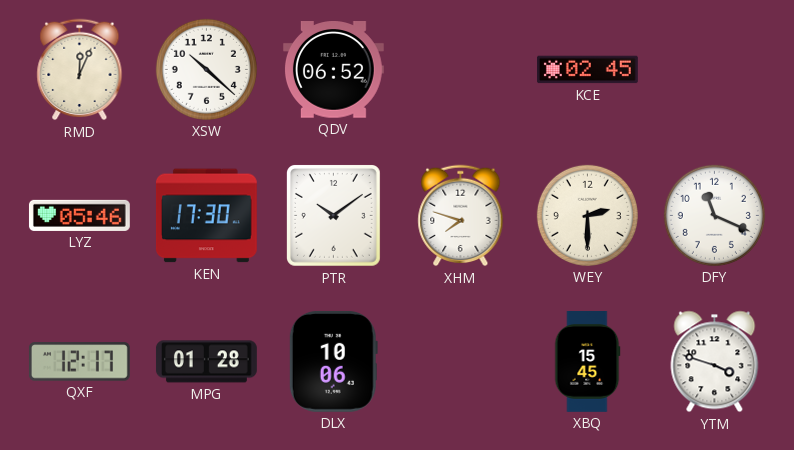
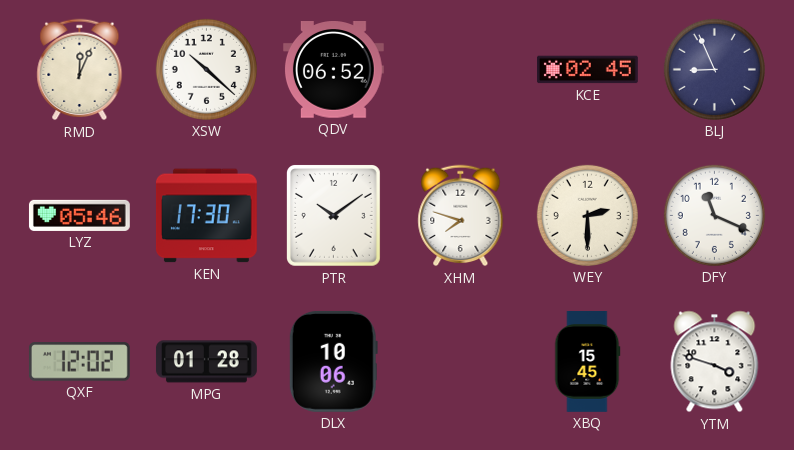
BLJ: none -> 8:56
QXF: 12:17 -> 12:02
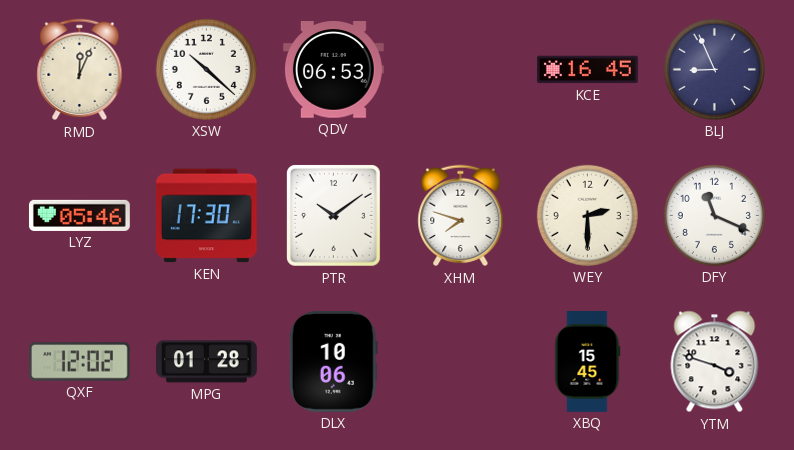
QDV: 06:52 -> 06:53
KCE: 02:45 -> 16:45
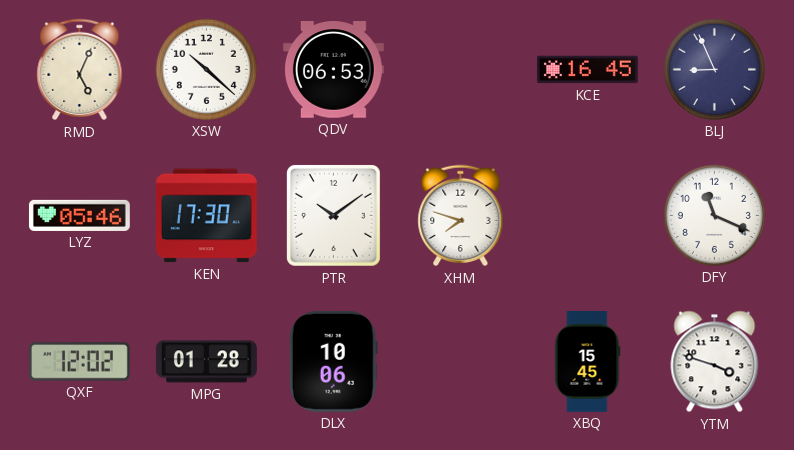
RMD: 12:04 -> 5:04
WEY: 2:30 -> none
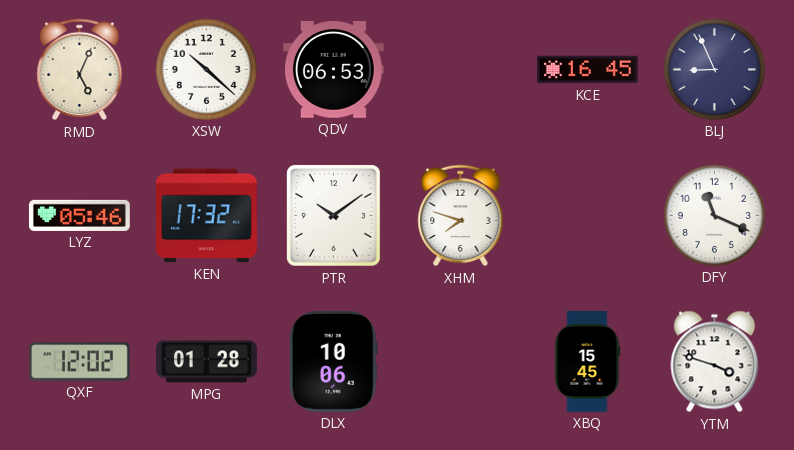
KEN: 17:30 -> 17:32
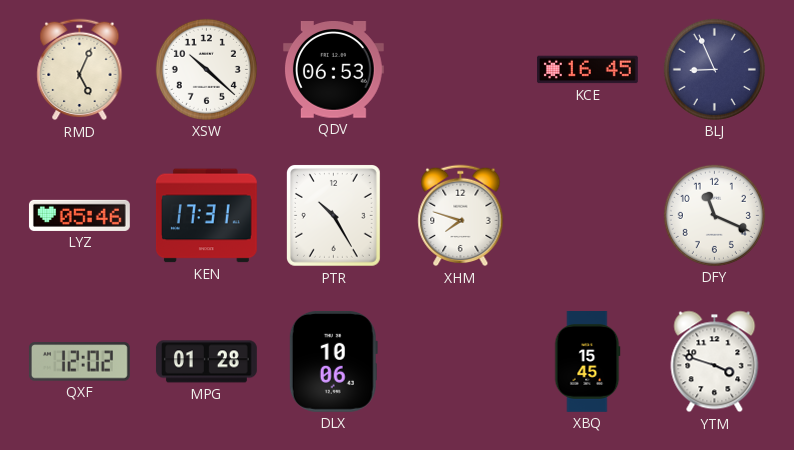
KEN: 17:32 -> 17:31
PTR: 10:09 -> 10:25
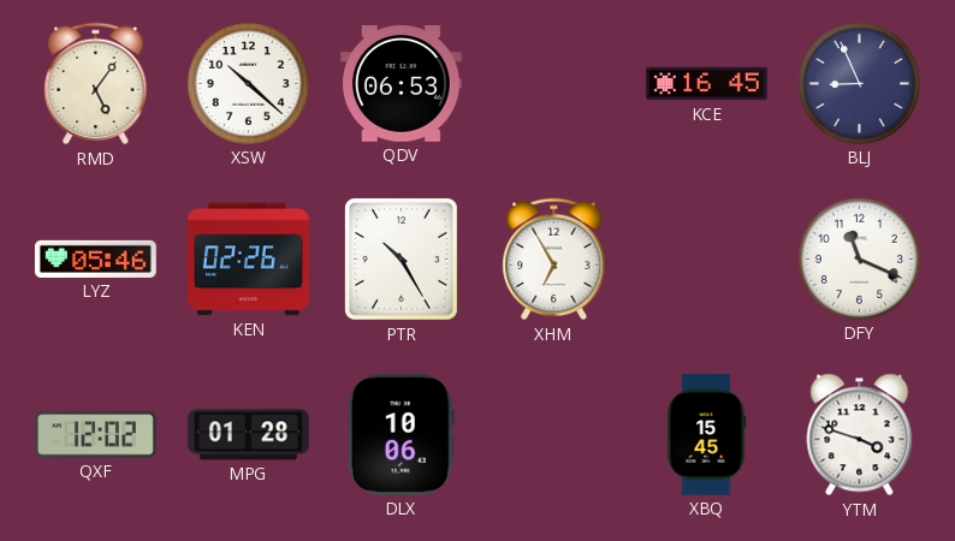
RMD: 5:04 -> 5:06
KEN: 17:31 -> 02:26
XHM: 7:48 -> 6:55
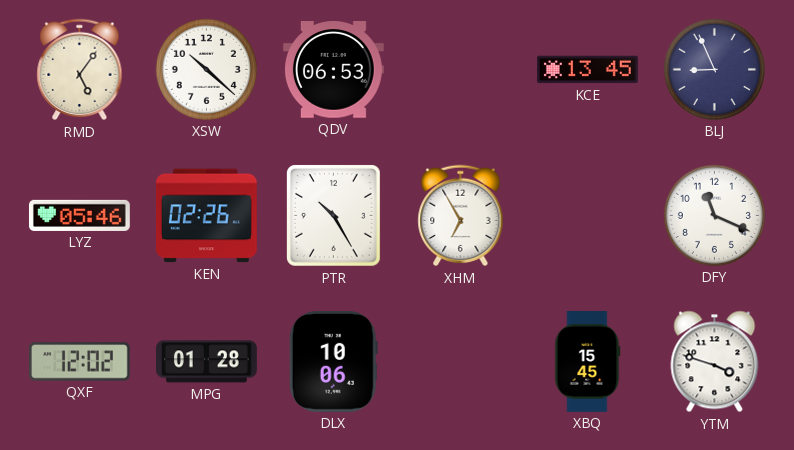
KCE: 16:45 -> 13:45
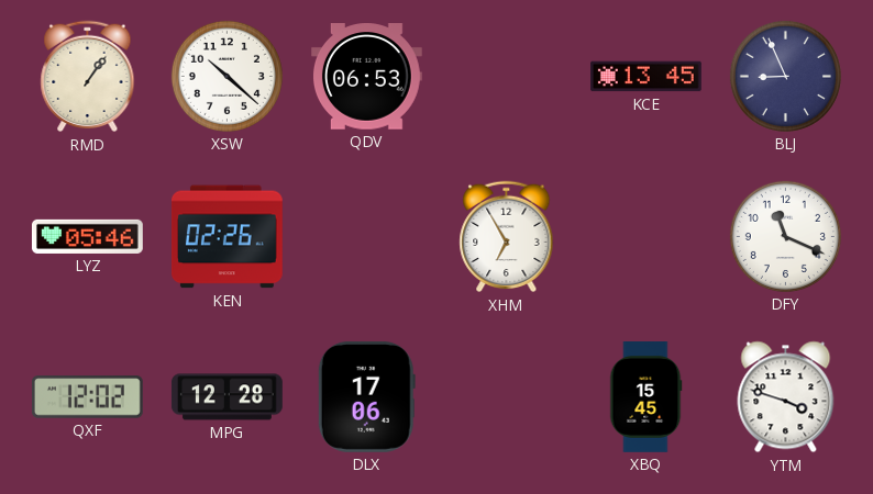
RMD: 5:06 -> 1:06
PTR: 10:25 -> none
MPG: 01:28 -> 12:28
DLX: 10:06 -> 17:06
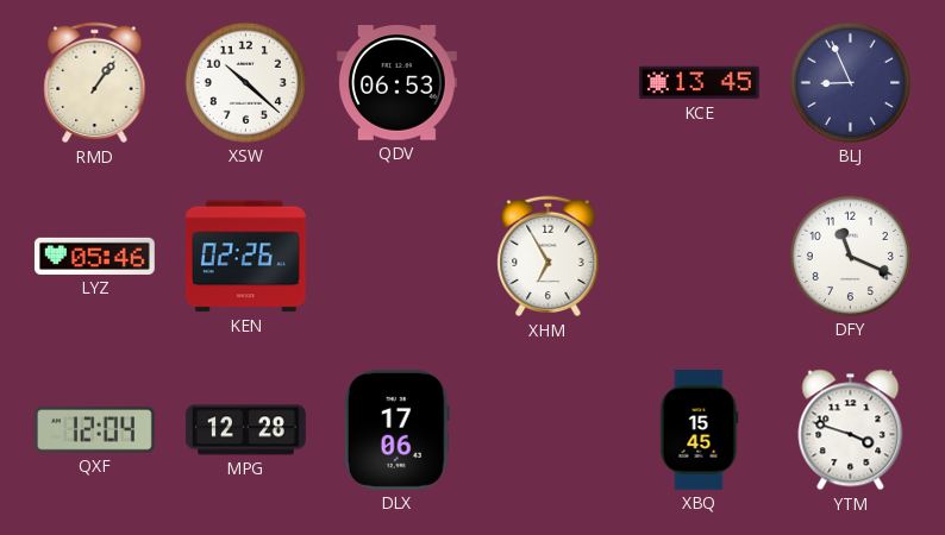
QXF: 12:02 -> 12:04
